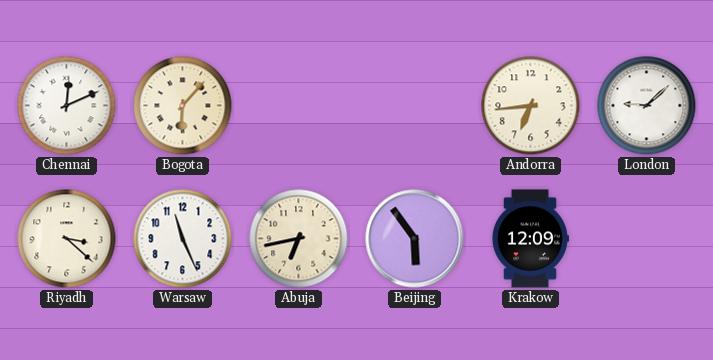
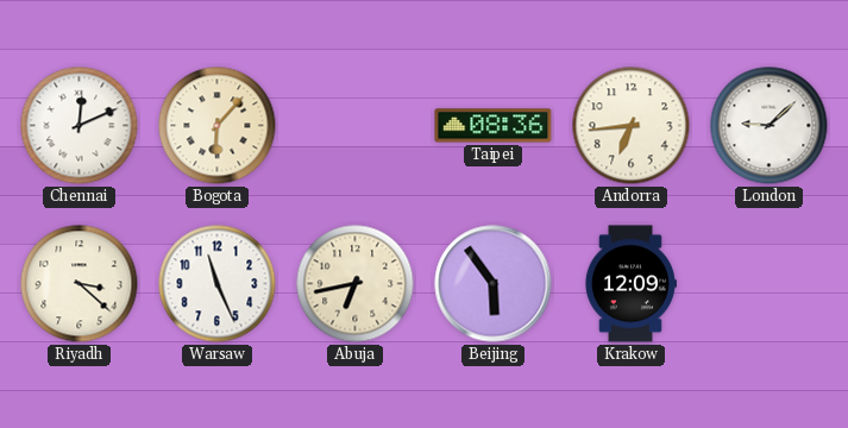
Taipei: none -> 08:36
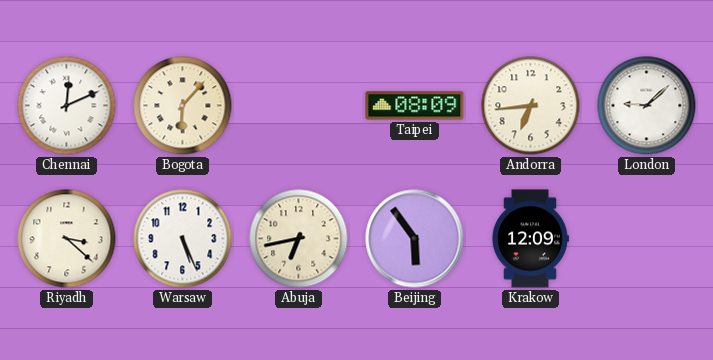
Taipei: 08:36 -> 08:09
Warsaw: 11:26 -> 5:26
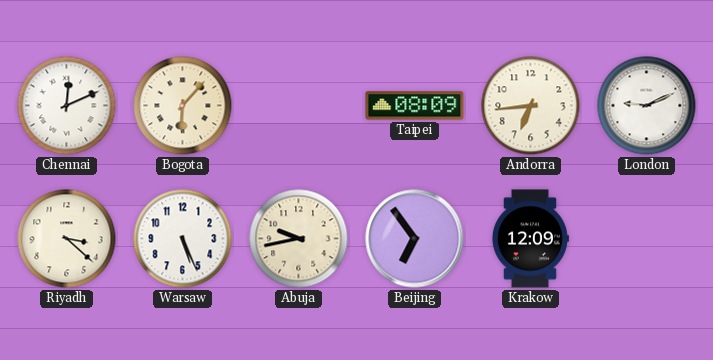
London: 9:08 -> 9:11
Abuja: 6:43 -> 9:43
Beijing: 5:54 -> 6:54
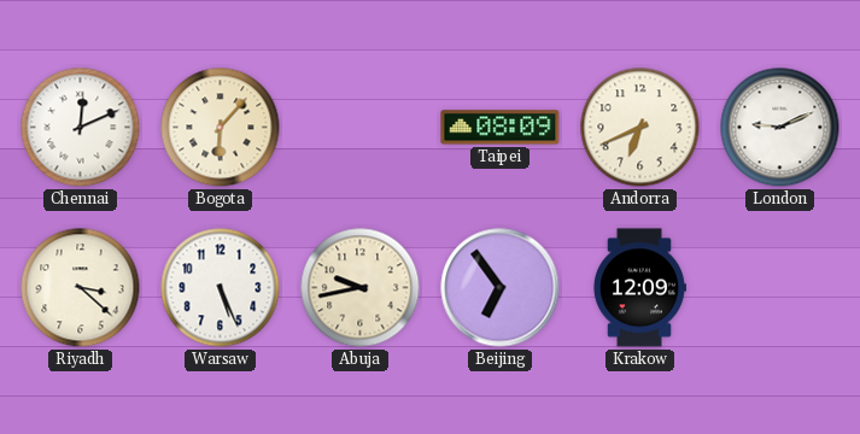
Andorra: 6:44 -> 6:41
